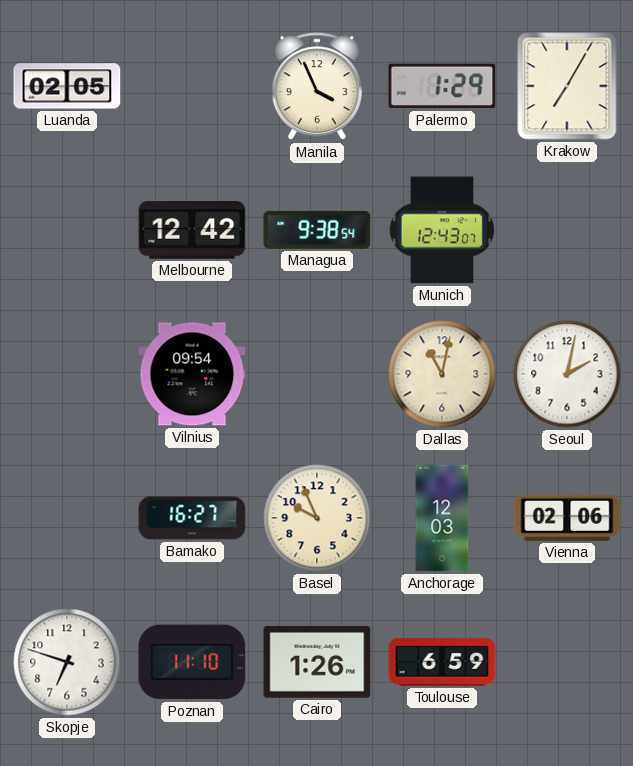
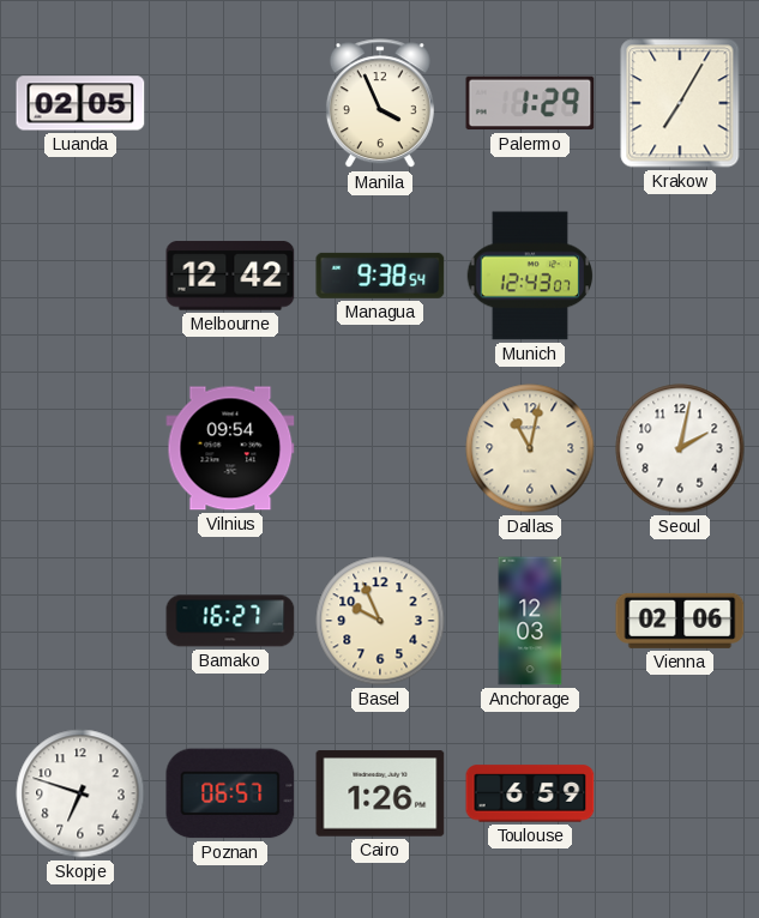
Poznan: 11:10 -> 06:57
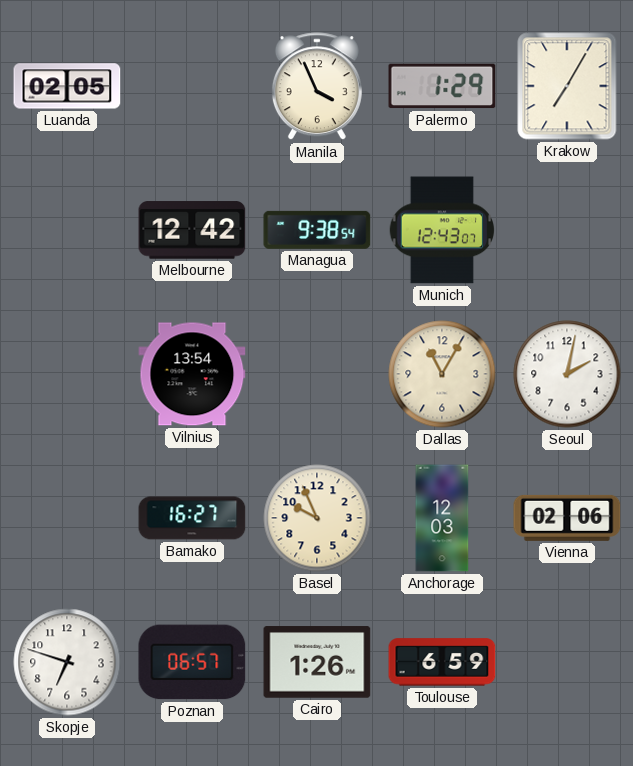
Vilnius: 09:54 -> 13:54
Dallas: 11:02 -> 11:05
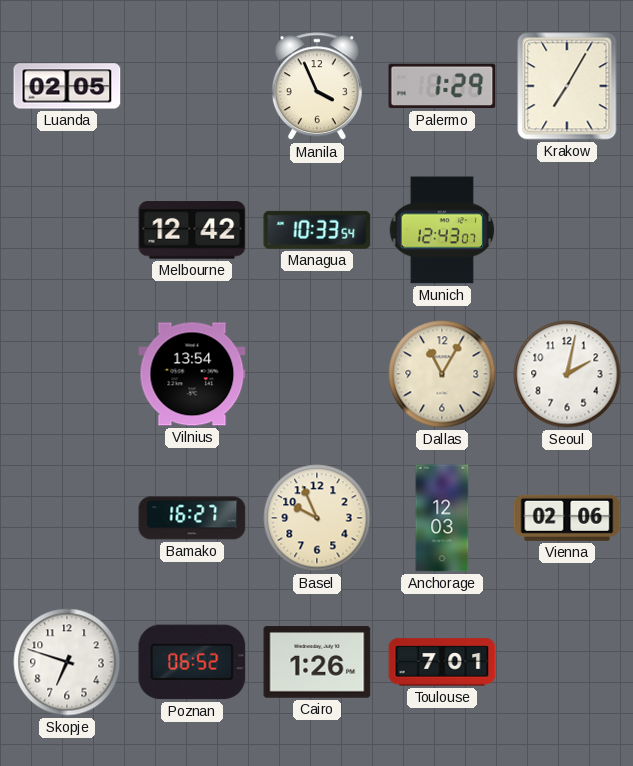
Managua: 9:38 -> 10:33
Poznan: 06:57 -> 06:52
Toulouse: 6:59 -> 7:01
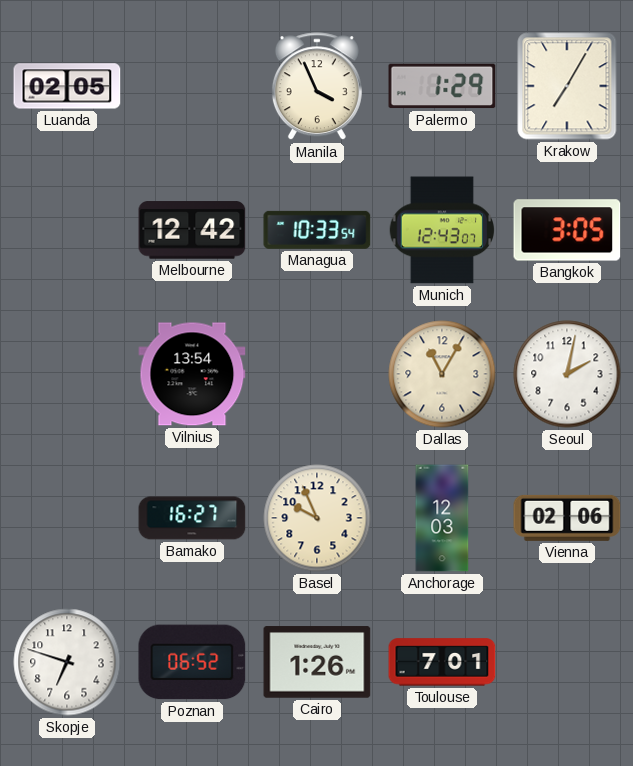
Bangkok: none -> 3:05
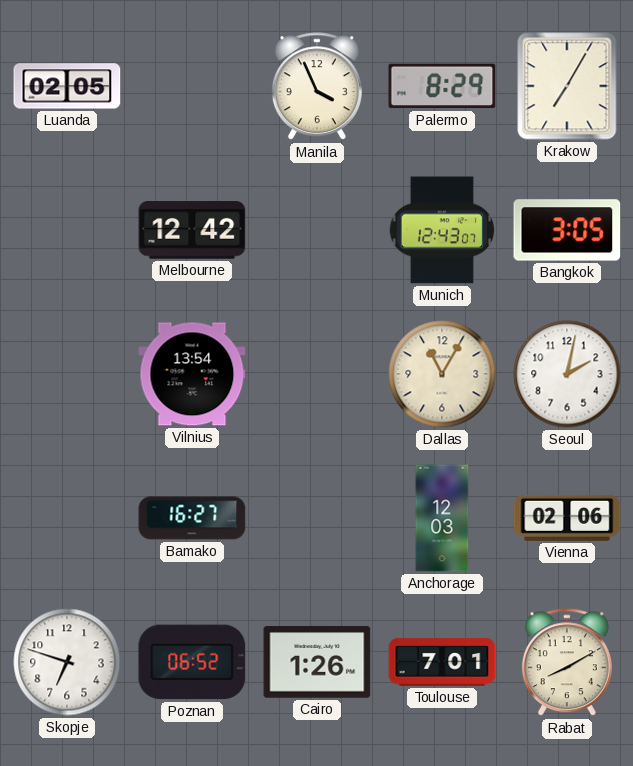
Palermo: 1:29 -> 8:29
Managua: 10:33 -> none
Basel: 9:56 -> none
Rabat: none -> 8:10
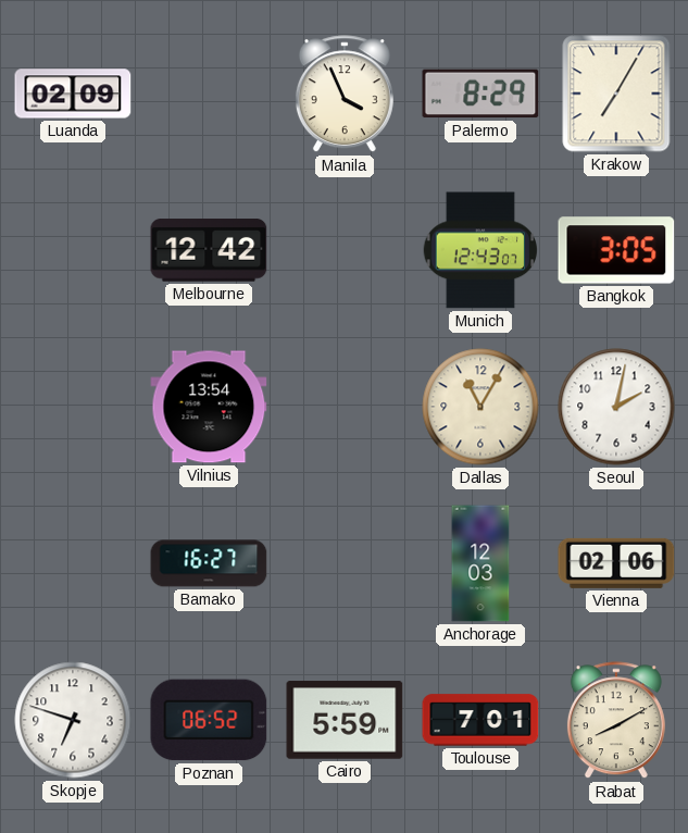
Luanda: 02:05 -> 02:09
Cairo: 1:26 -> 5:59
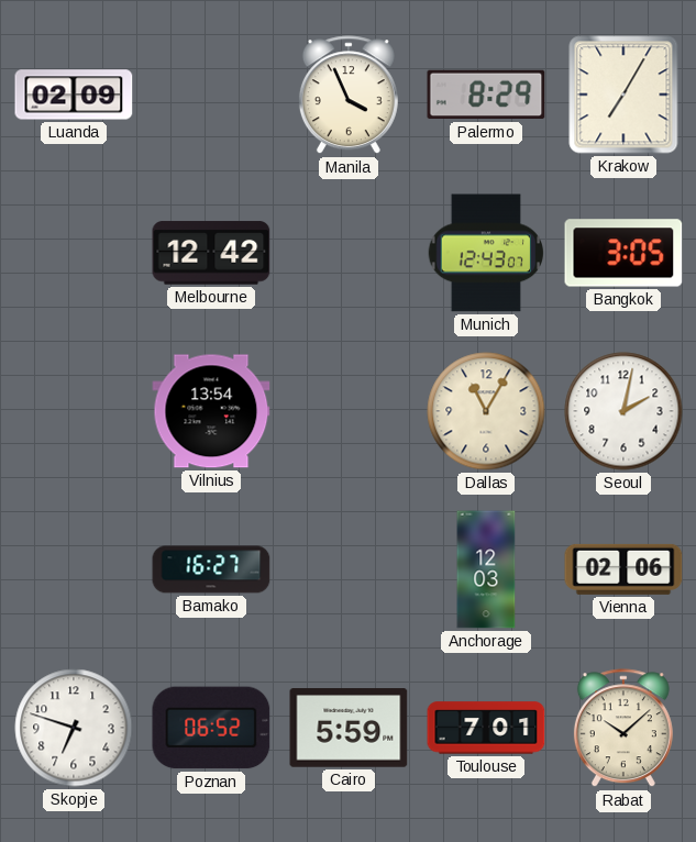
Rabat: 8:10 -> 10:08
